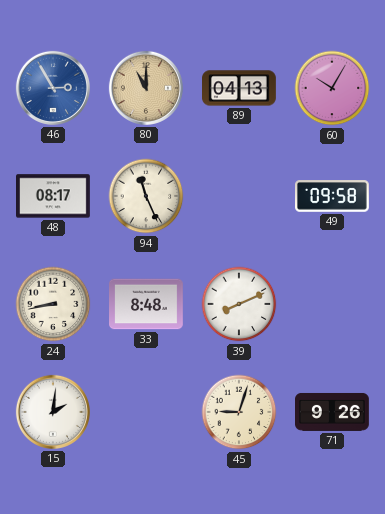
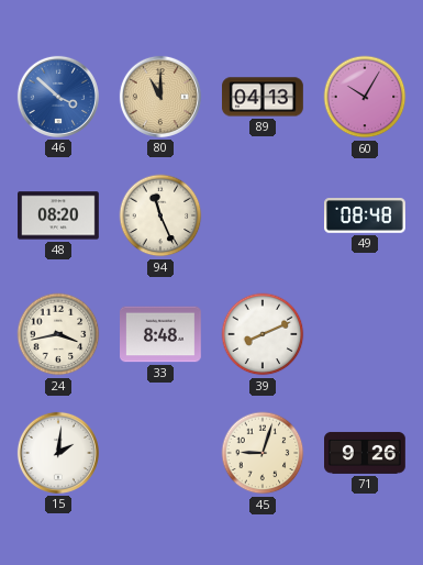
46: 2:55 -> 3:52
48: 08:17 -> 08:20
49: 09:58 -> 08:48
24: 8:43 -> 3:43
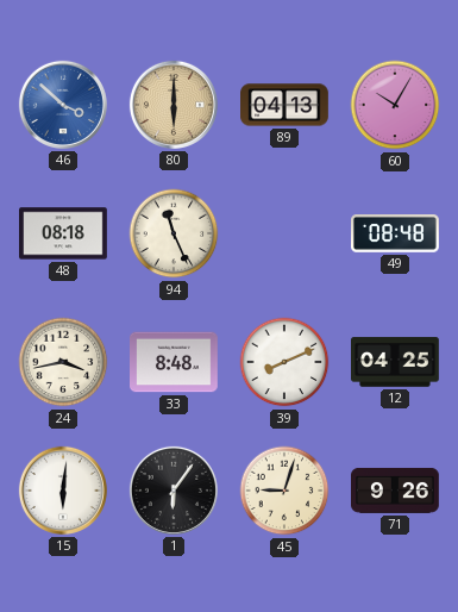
80: 11:00 -> 6:00
48: 08:20 -> 08:18
12: none -> 04:25
15: 2:01 -> 6:01
1: none -> 6:06
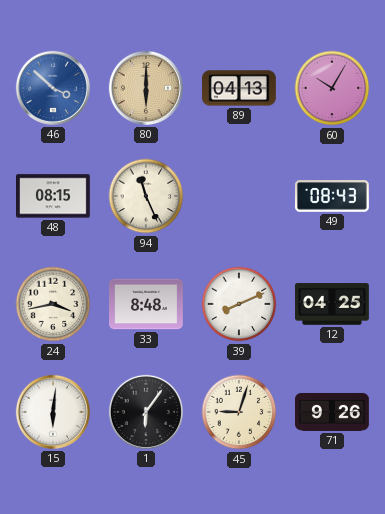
48: 08:18 -> 08:15
49: 08:48 -> 08:43
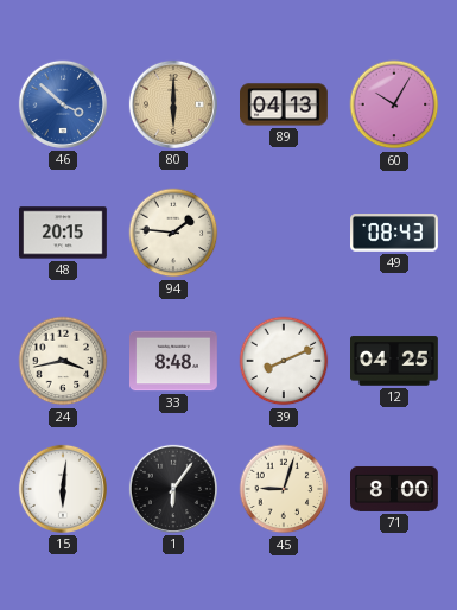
48: 08:15 -> 20:15
94: 11:26 -> 1:46
71: 9:26 -> 8:00
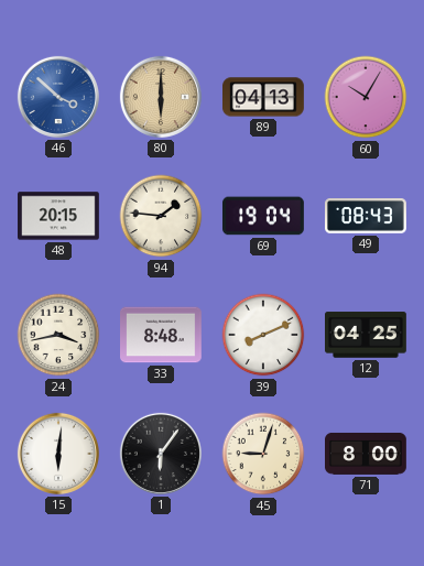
69: none -> 19:04
